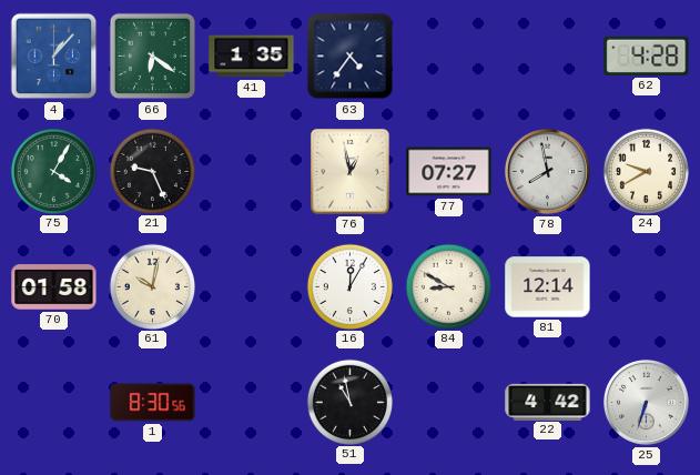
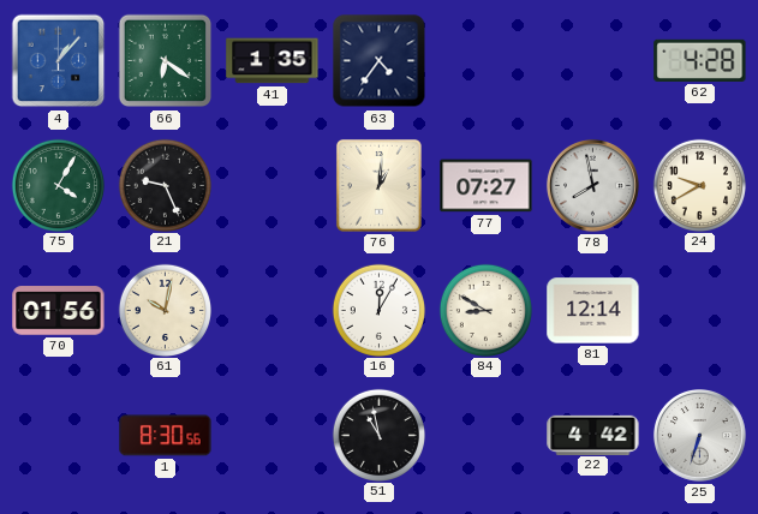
76: 12:58 -> 1:01
70: 01:58 -> 01:56
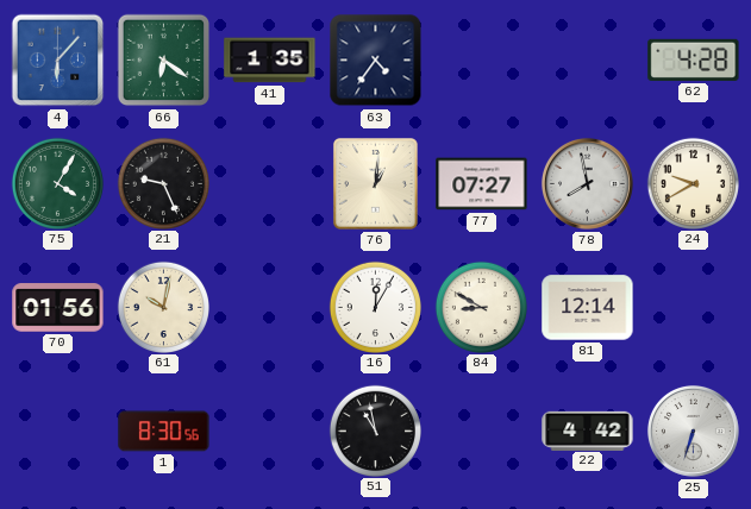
4: 1:07 -> 6:07
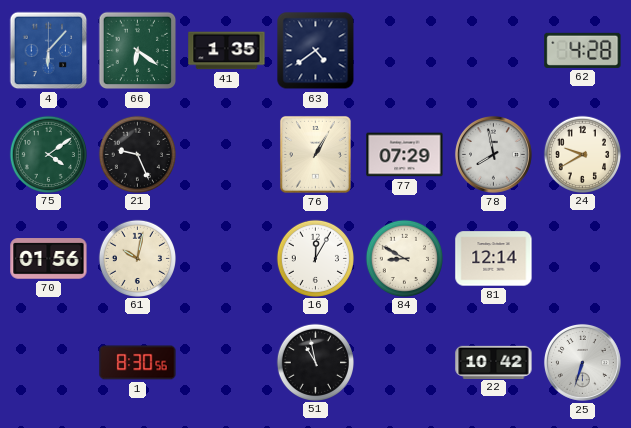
63: 4:36 -> 4:39
75: 4:05 -> 4:09
76: 1:01 -> 1:05
77: 07:27 -> 07:29
22: 4:42 -> 10:42
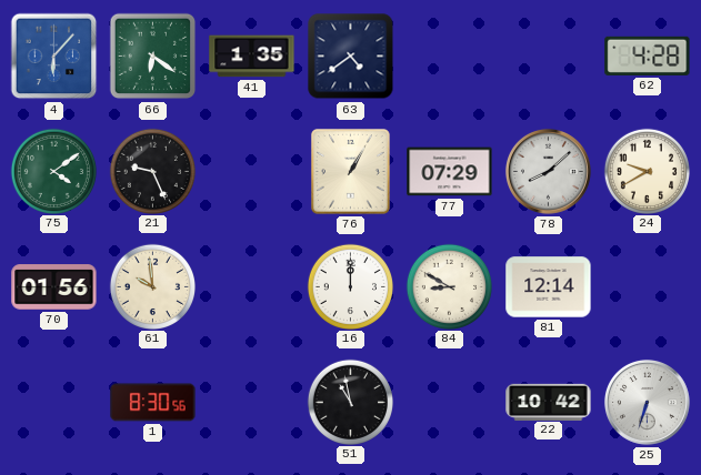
78: 7:58 -> 8:08
61: 10:02 -> 9:59
16: 12:05 -> 12:00
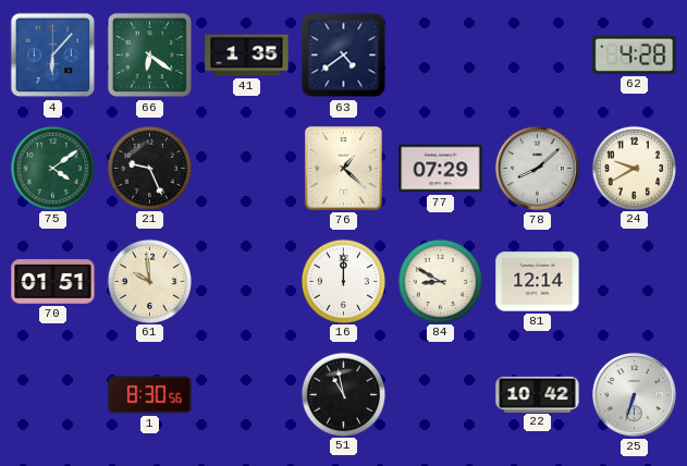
76: 1:05 -> 1:22
70: 01:56 -> 01:51
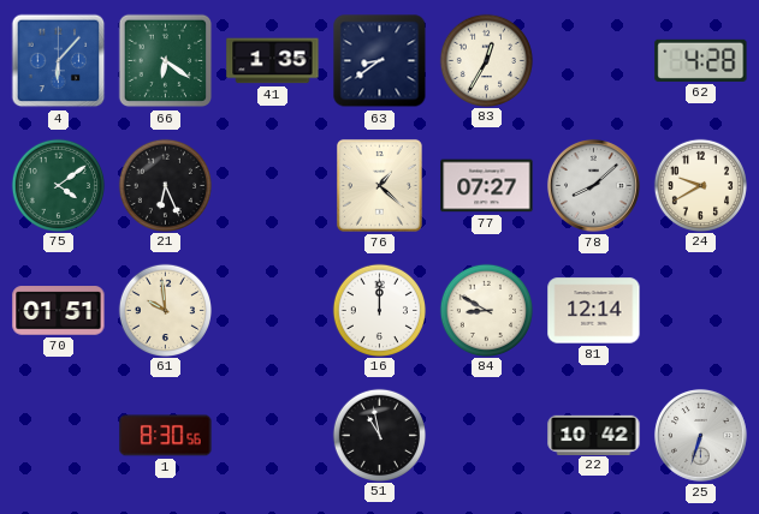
63: 4:39 -> 8:39
83: none -> 12:35
21: 9:26 -> 6:26
77: 07:29 -> 07:27
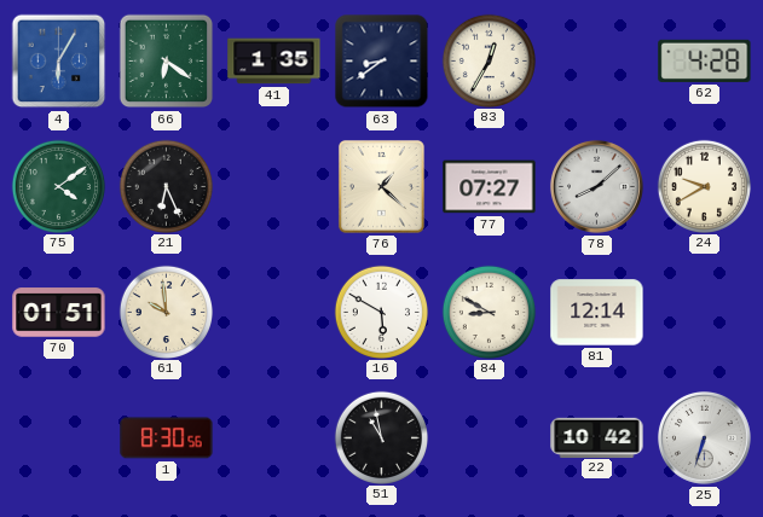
4: 6:07 -> 6:05
16: 12:00 -> 5:50
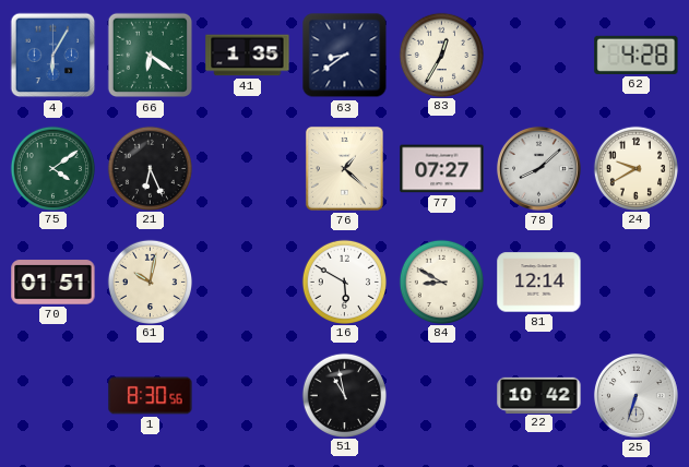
61: 9:59 -> 10:02
